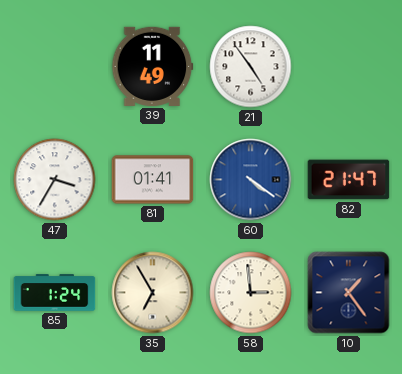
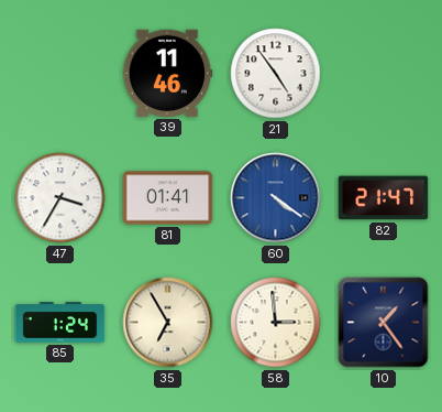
39: 11:49 -> 11:46
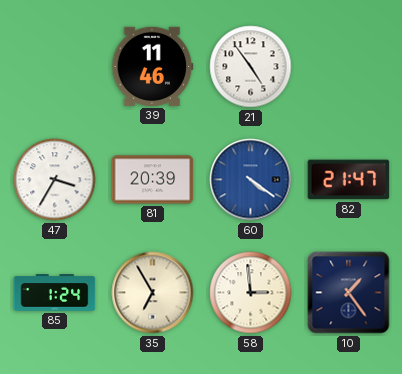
81: 01:41 -> 20:39
